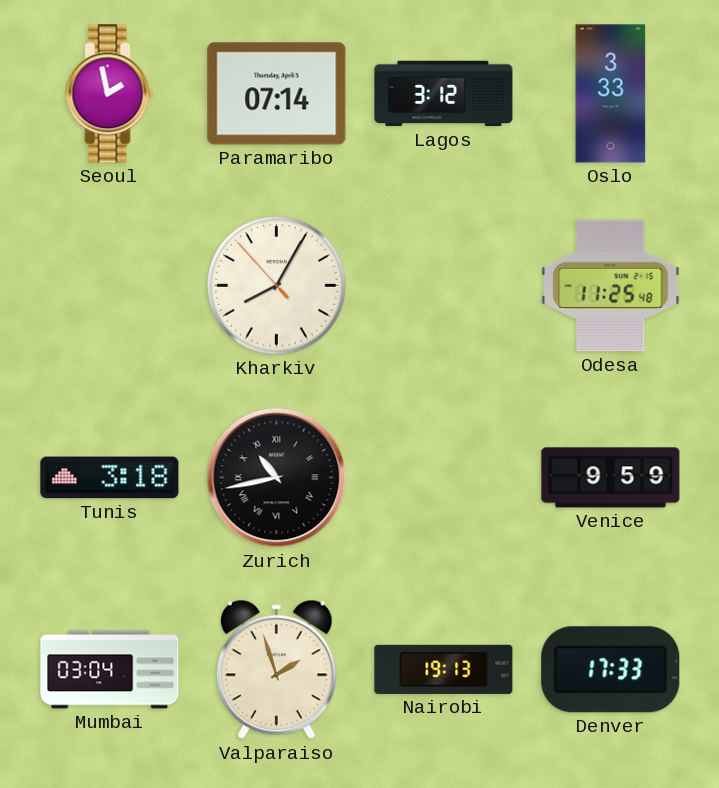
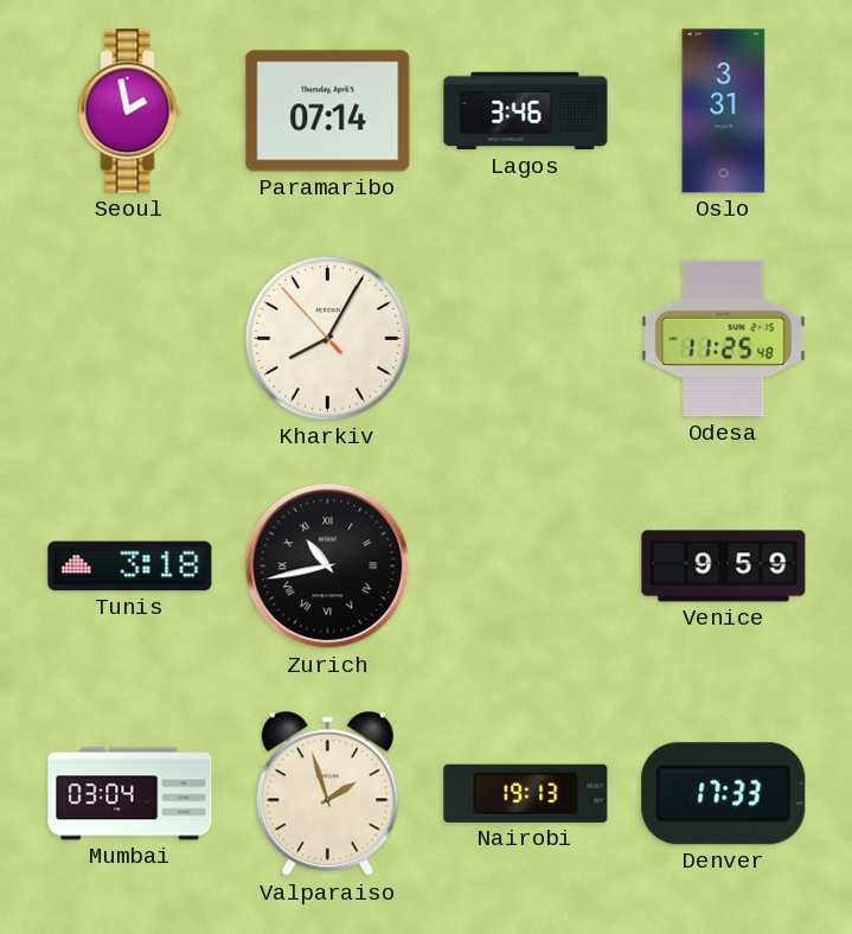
Lagos: 3:12 -> 3:46
Oslo: 3:33 -> 3:31
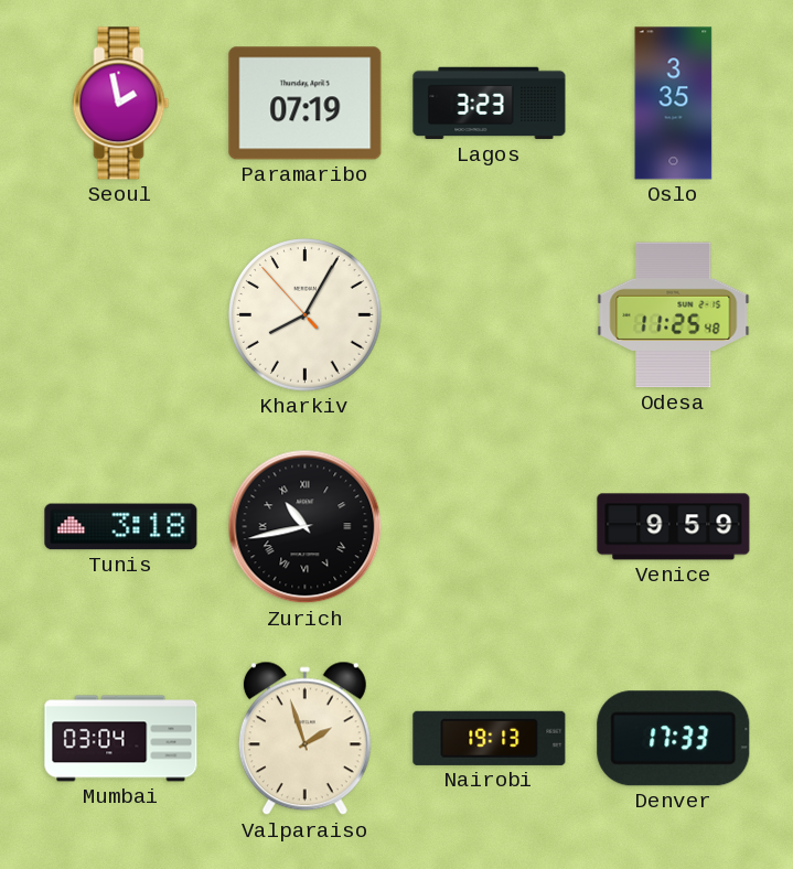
Paramaribo: 07:14 -> 07:19
Lagos: 3:46 -> 3:23
Oslo: 3:31 -> 3:35
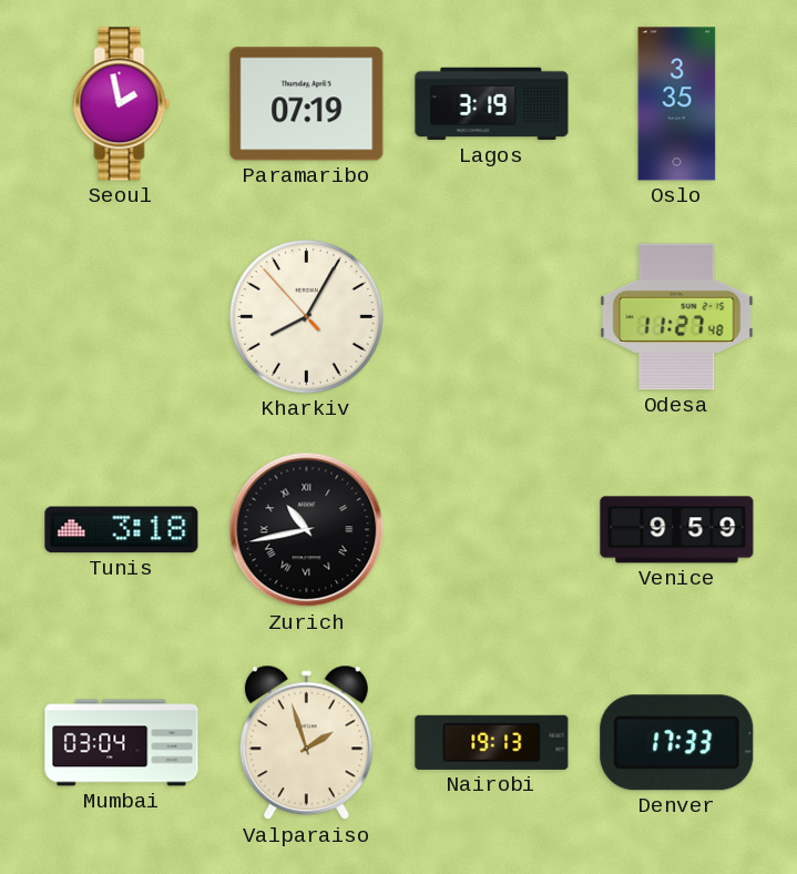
Lagos: 3:23 -> 3:19
Odesa: 11:25 -> 11:27
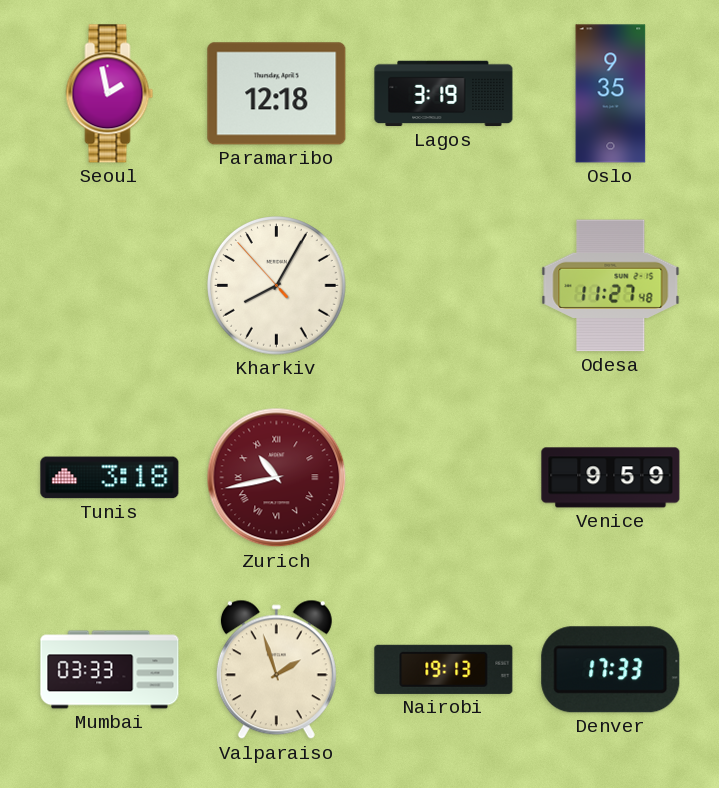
Paramaribo: 07:19 -> 12:18
Oslo: 3:35 -> 9:35
Zurich dial: black -> burgundy
Mumbai: 03:04 -> 03:33
